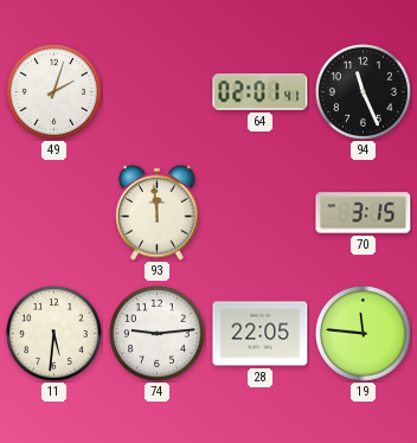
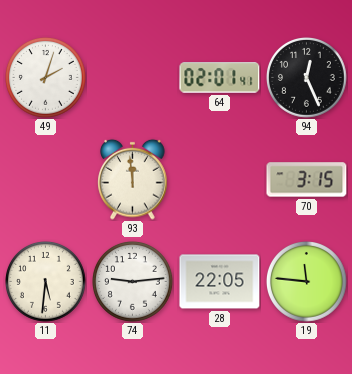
94: 11:26 -> 12:26
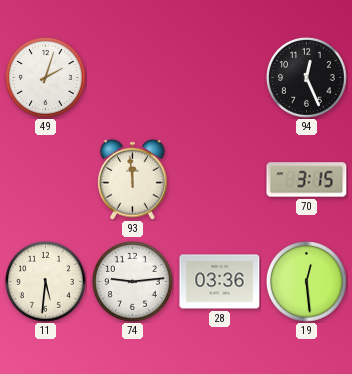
64: 02:01 -> none
28: 22:05 -> 03:36
19: 11:46 -> 12:29
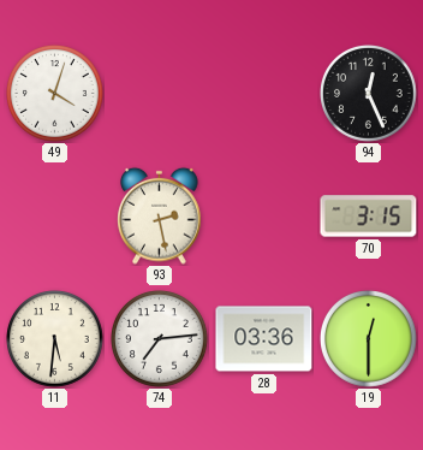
49: 2:03 -> 4:03
93: 11:59 -> 2:28
74: 9:14 -> 7:14
19: 12:29 -> 12:30
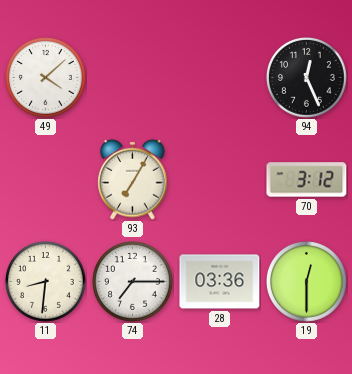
49: 4:03 -> 4:08
93: 2:28 -> 7:05
70: 3:15 -> 3:12
11: 5:31 -> 8:31
74: 7:14 -> 7:15
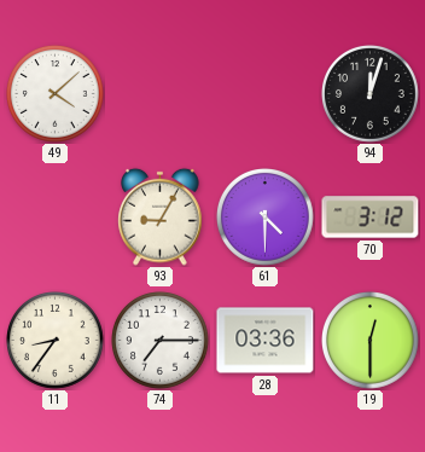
94: 12:26 -> 12:03
93: 7:05 -> 9:05
61: none -> 4:30
11: 8:31 -> 8:36
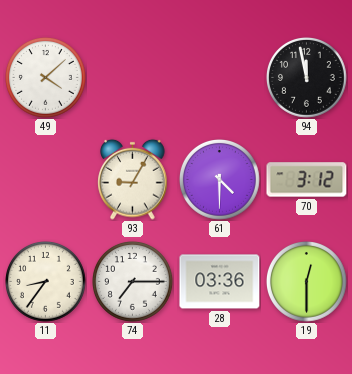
94: 12:03 -> 11:58
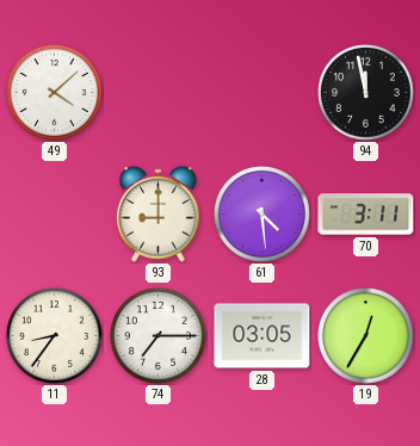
93: 9:05 -> 9:00
61: 4:30 -> 4:29
70: 3:12 -> 3:11
28: 03:36 -> 03:05
19: 12:30 -> 12:35
